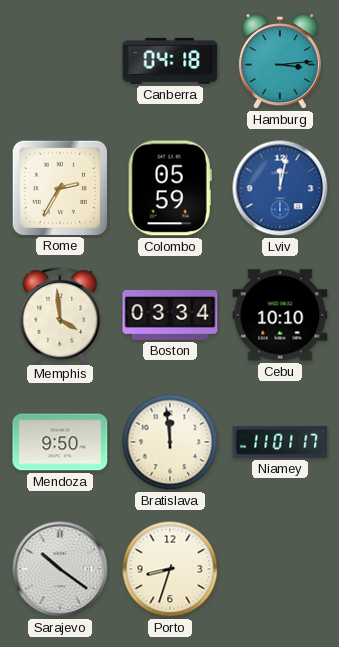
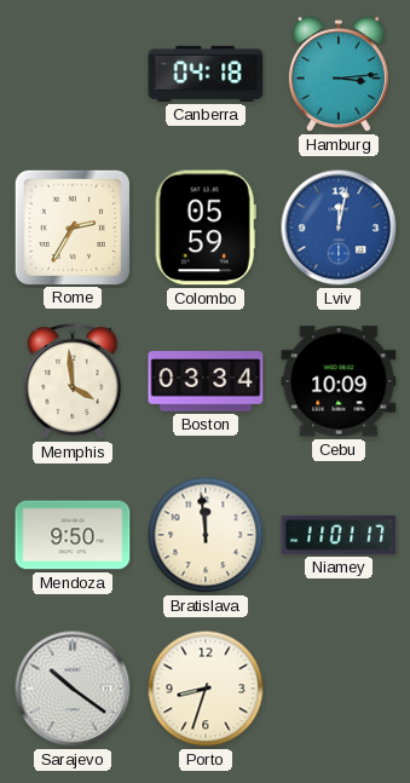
Cebu: 10:10 -> 10:09
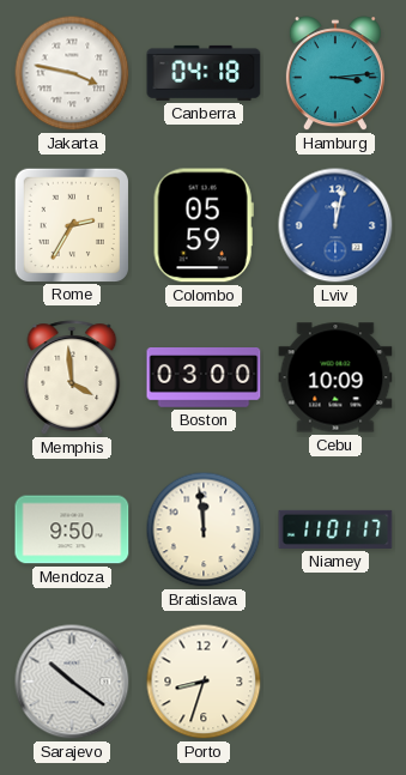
Jakarta: none -> 3:47
Boston: 03:34 -> 03:00
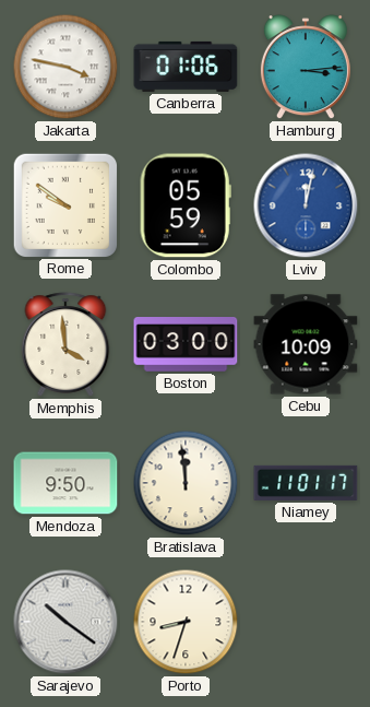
Canberra: 04:18 -> 01:06
Rome: 2:35 -> 9:51
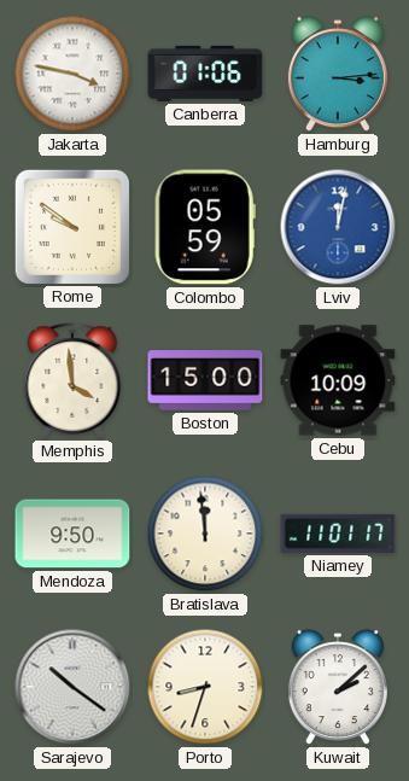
Boston: 03:00 -> 15:00
Kuwait: none -> 2:08
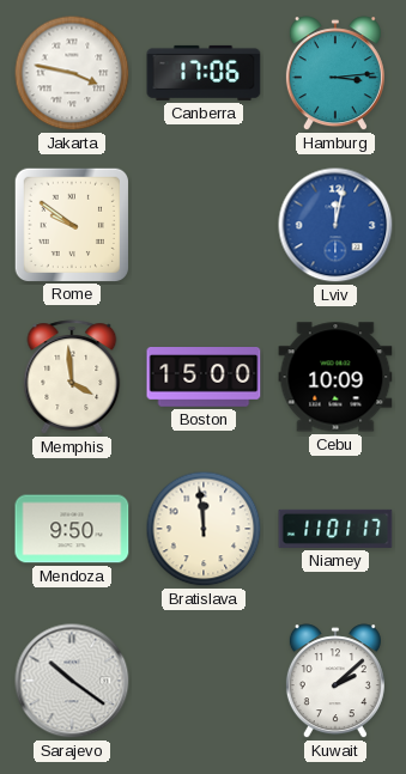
Canberra: 01:06 -> 17:06
Colombo: 05:59 -> none
Porto: 8:33 -> none
